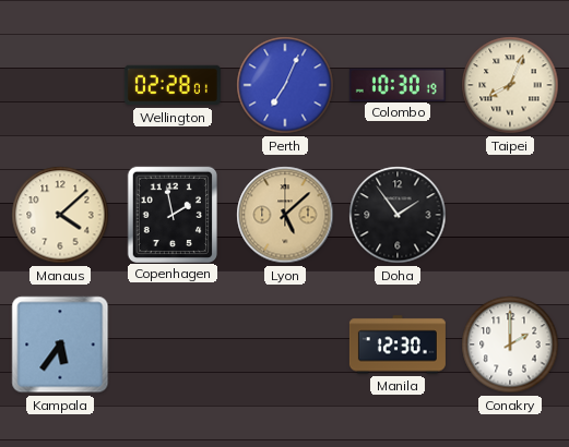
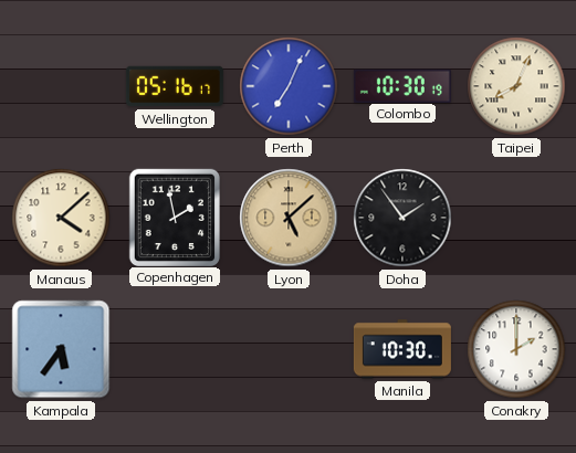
Wellington: 02:28 -> 05:16
Manila: 12:30 -> 10:30
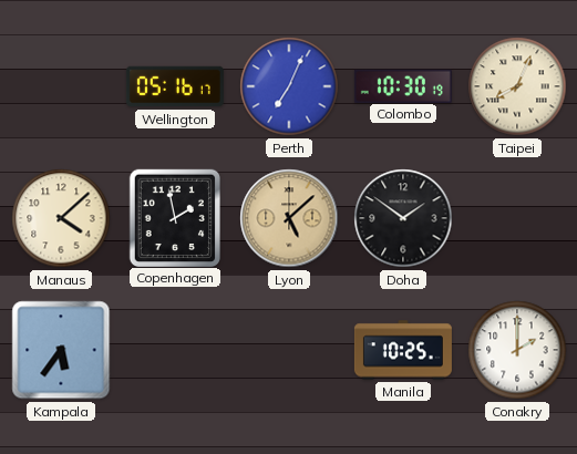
Doha: 1:54 -> 1:51
Manila: 10:30 -> 10:25
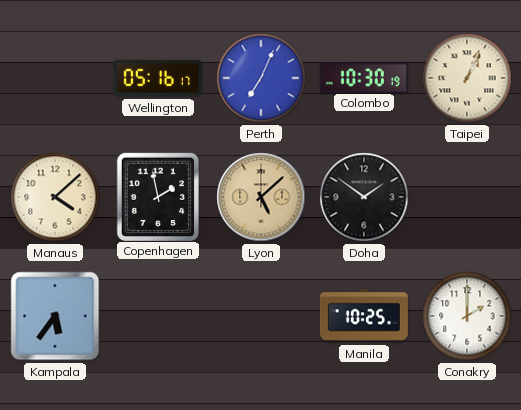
Taipei: 8:04 -> 1:04
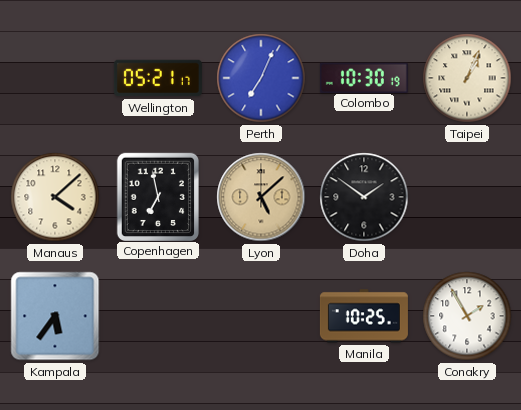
Wellington: 05:16 -> 05:21
Copenhagen: 1:58 -> 6:58
Conakry: 2:00 -> 1:55
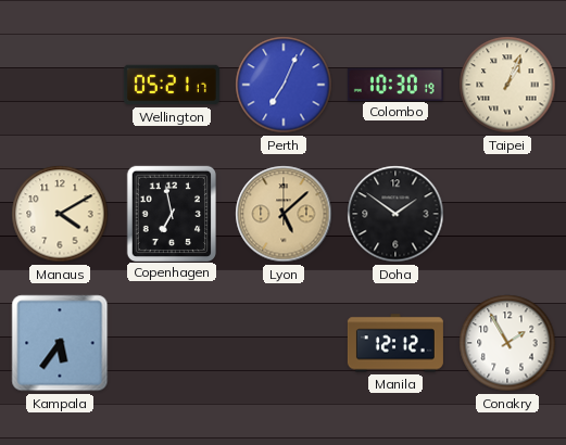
Manaus: 4:08 -> 4:10
Manila: 10:25 -> 12:12
